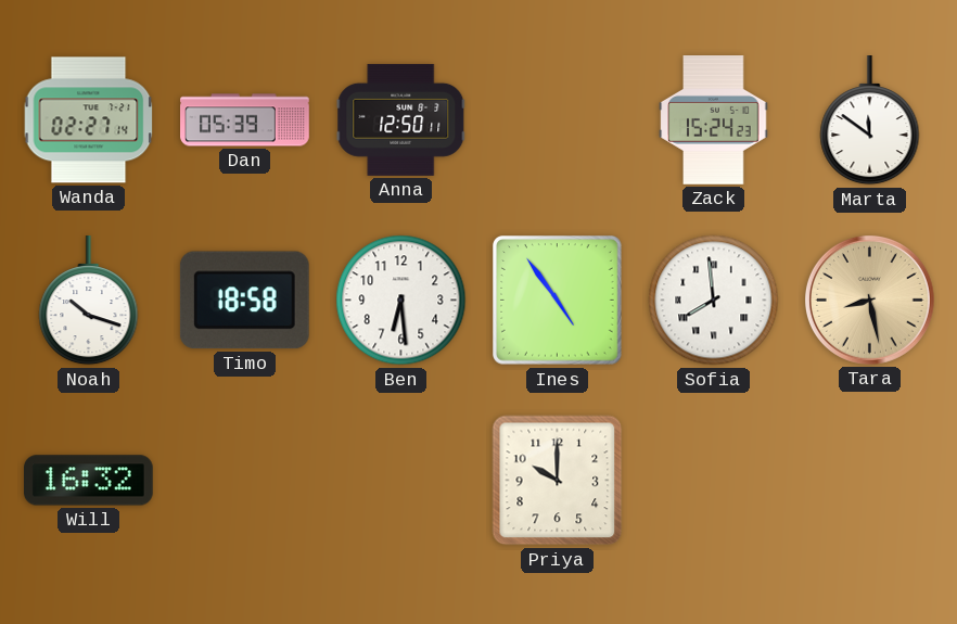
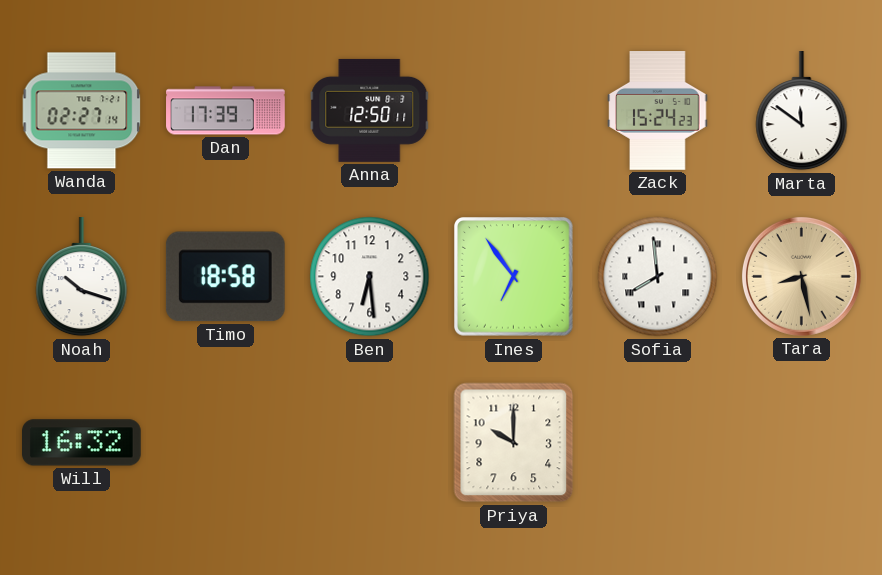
Dan: 05:39 -> 17:39
Ines: 4:54 -> 6:54
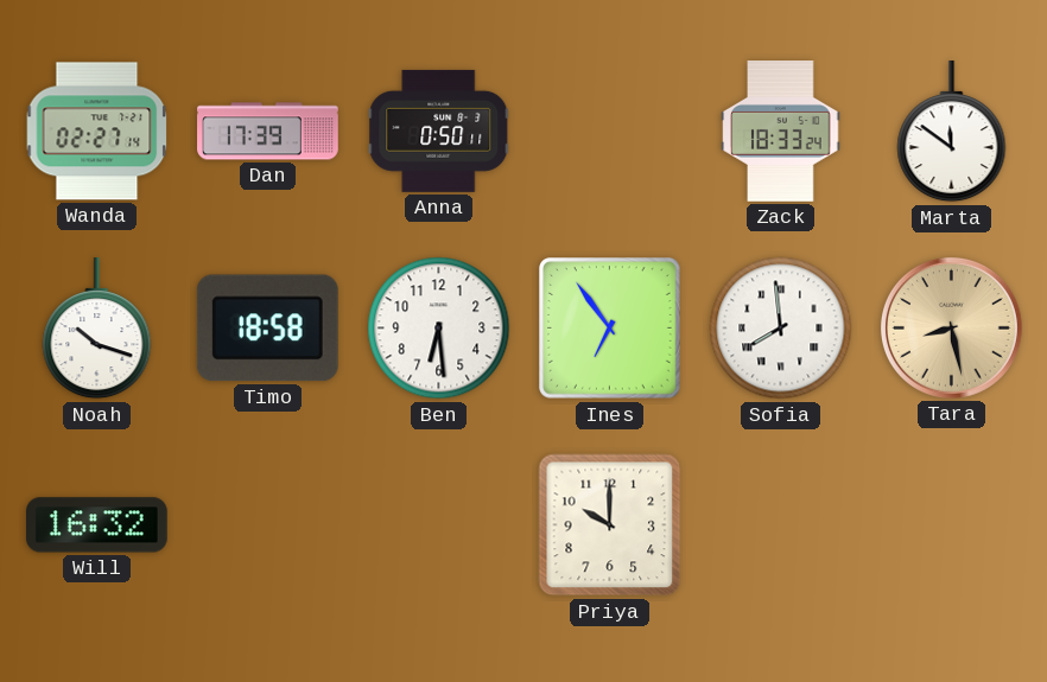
Anna: 12:50 -> 0:50
Zack: 15:24 -> 18:33
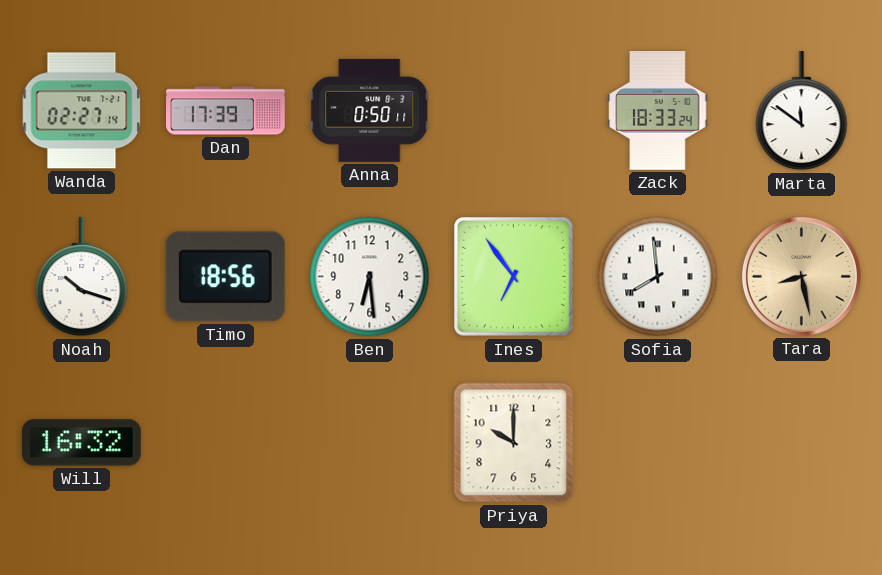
Timo: 18:58 -> 18:56
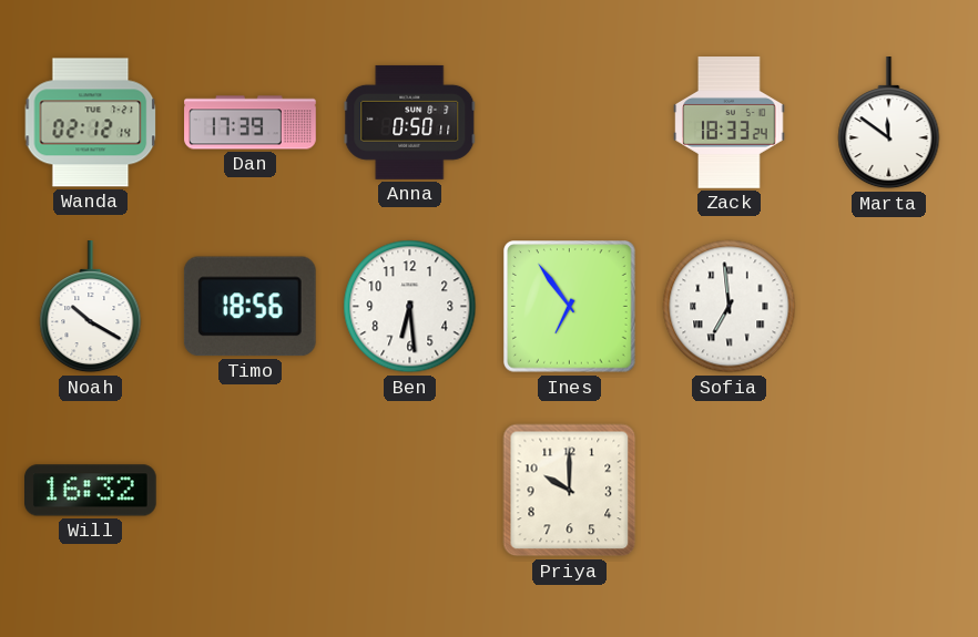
Wanda: 02:27 -> 02:12
Noah: 10:18 -> 10:20
Sofia: 7:59 -> 6:59
Tara: 8:28 -> none
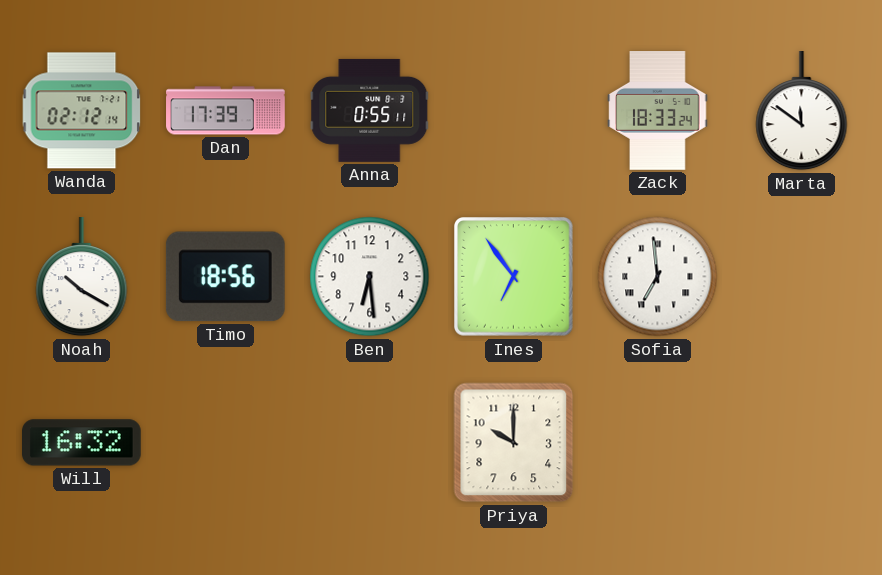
Anna: 0:50 -> 0:55
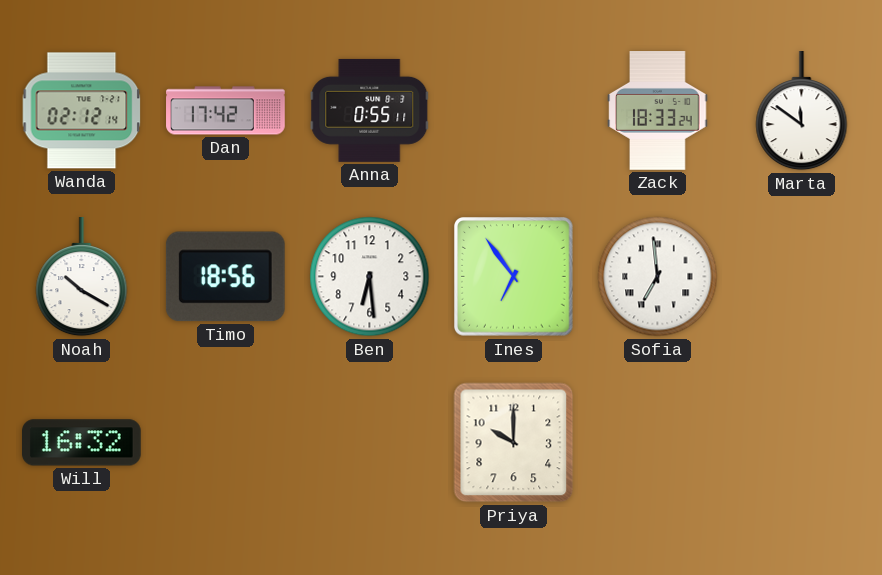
Dan: 17:39 -> 17:42
